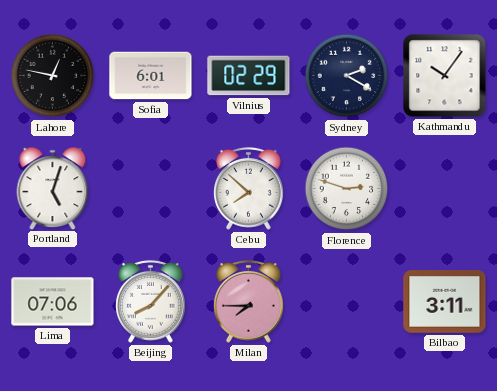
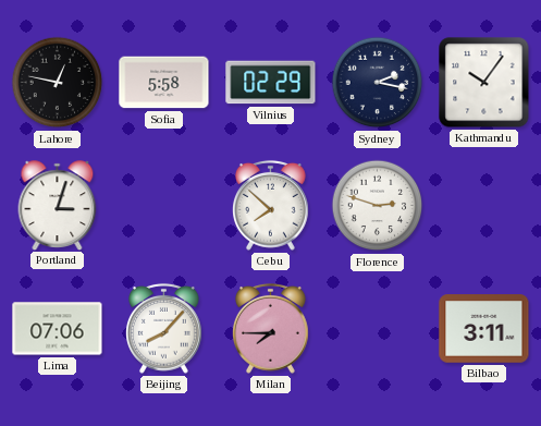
Sofia: 6:01 -> 5:58
Sydney: 2:20 -> 2:17
Portland: 5:03 -> 3:03
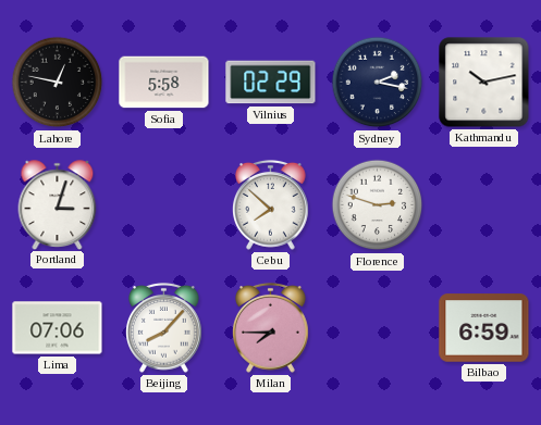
Kathmandu: 10:06 -> 10:13
Bilbao: 3:11 -> 6:59
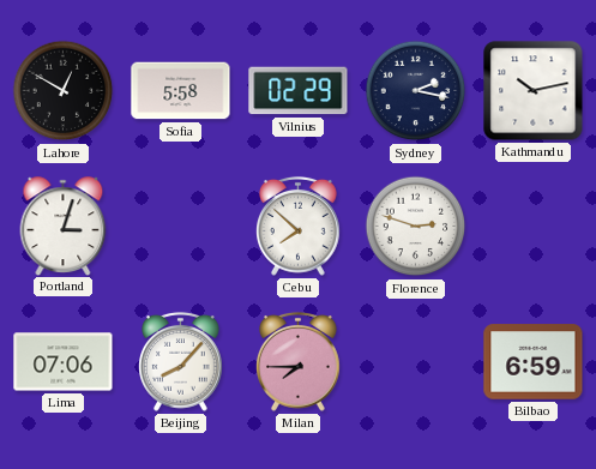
Lahore: 12:47 -> 12:50
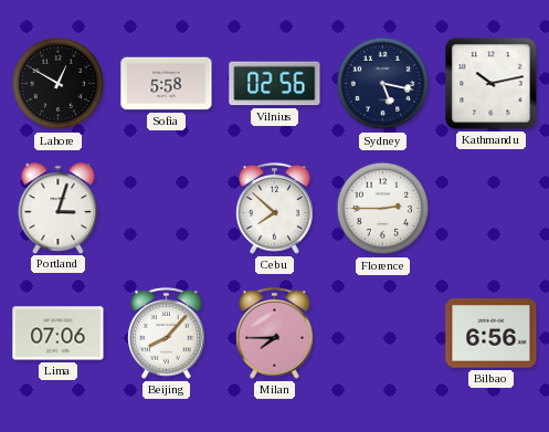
Vilnius: 02:29 -> 02:56
Sydney: 2:17 -> 5:17
Florence: 2:48 -> 2:45
Bilbao: 6:59 -> 6:56
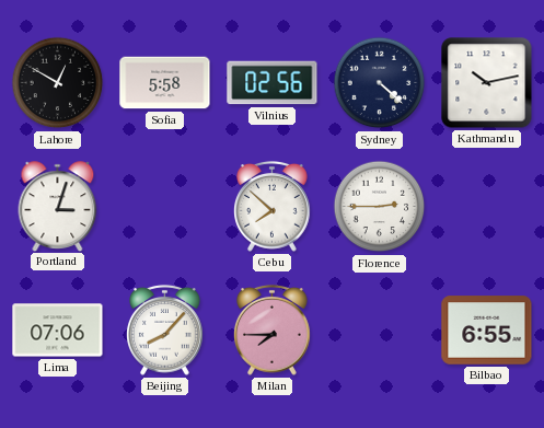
Sydney: 5:17 -> 4:22
Bilbao: 6:56 -> 6:55
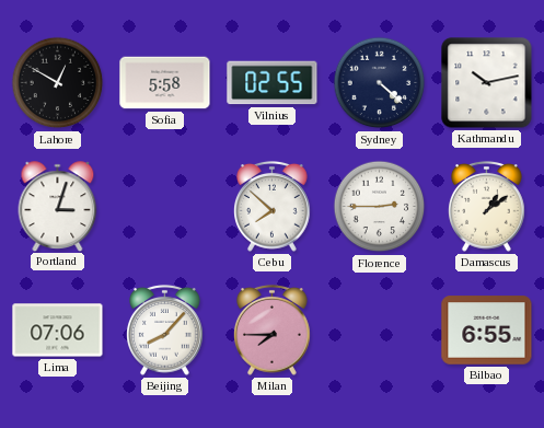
Vilnius: 02:56 -> 02:55
Damascus: none -> 1:09
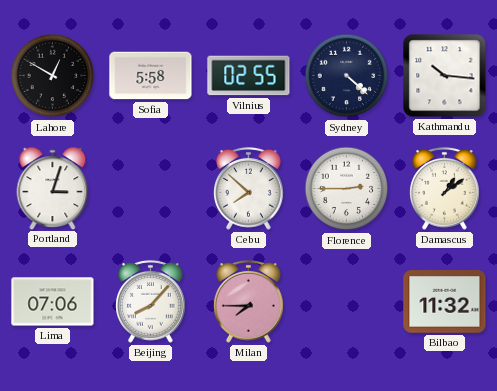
Kathmandu: 10:13 -> 10:16
Bilbao: 6:55 -> 11:32
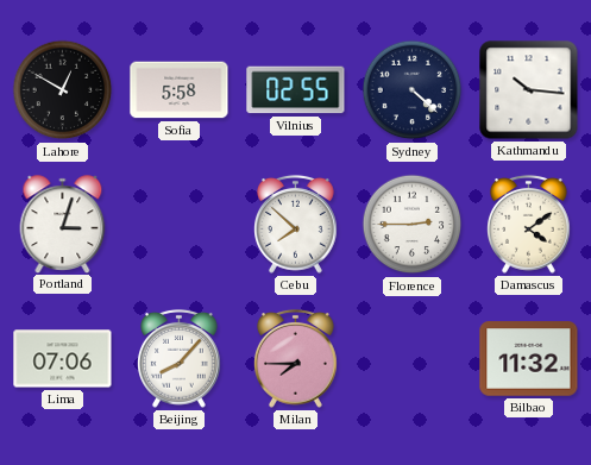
Damascus: 1:09 -> 4:09
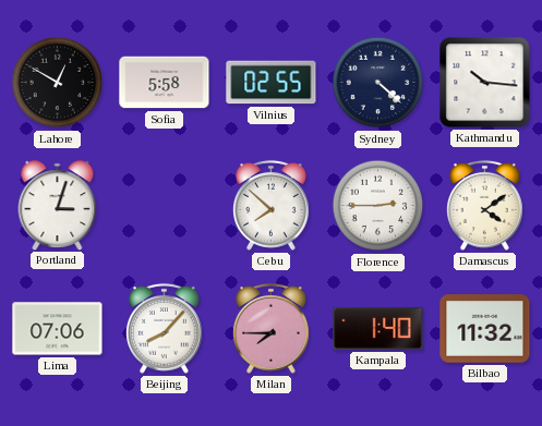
Kampala: none -> 1:40
